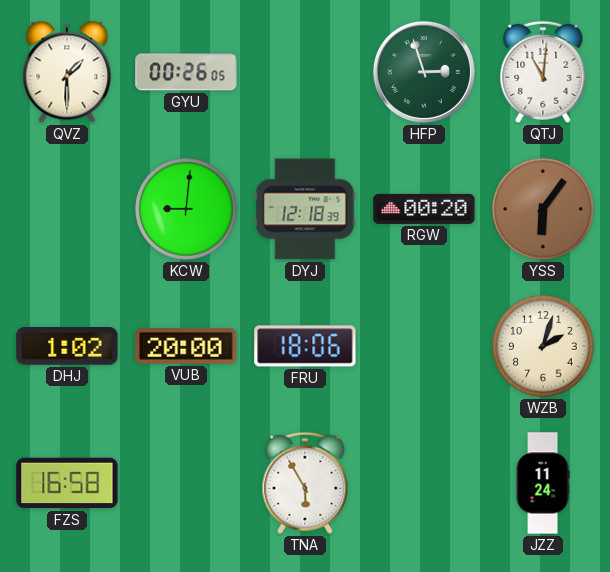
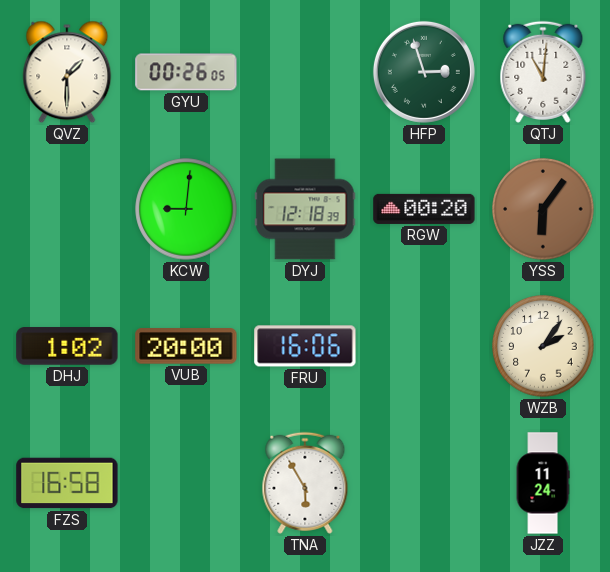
FRU: 18:06 -> 16:06
WZB: 2:03 -> 2:06
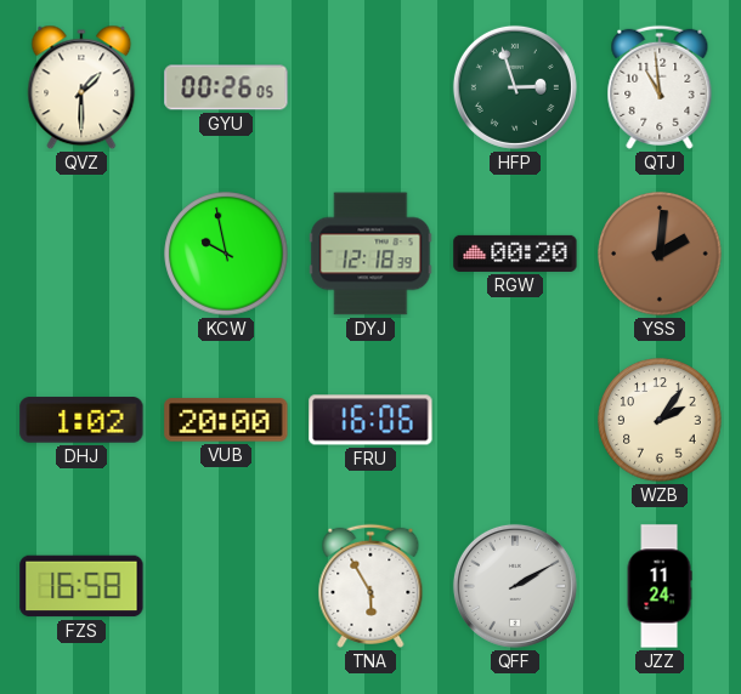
QTJ: 11:01 -> 10:59
KCW: 9:01 -> 9:58
YSS: 6:06 -> 2:01
QFF: none -> 2:10
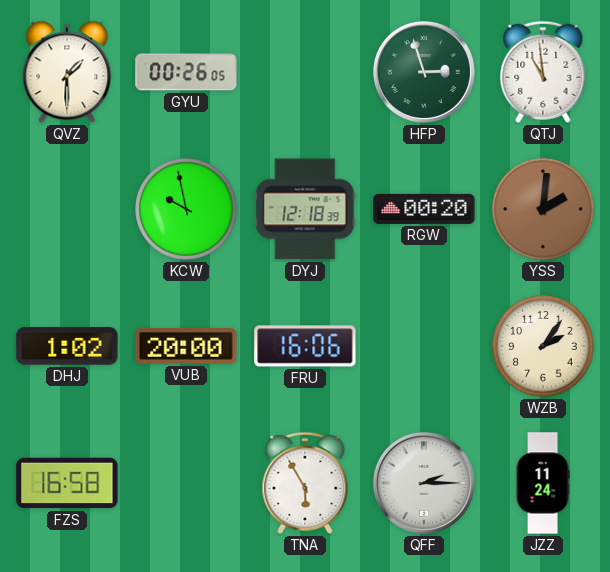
QFF: 2:10 -> 2:15
